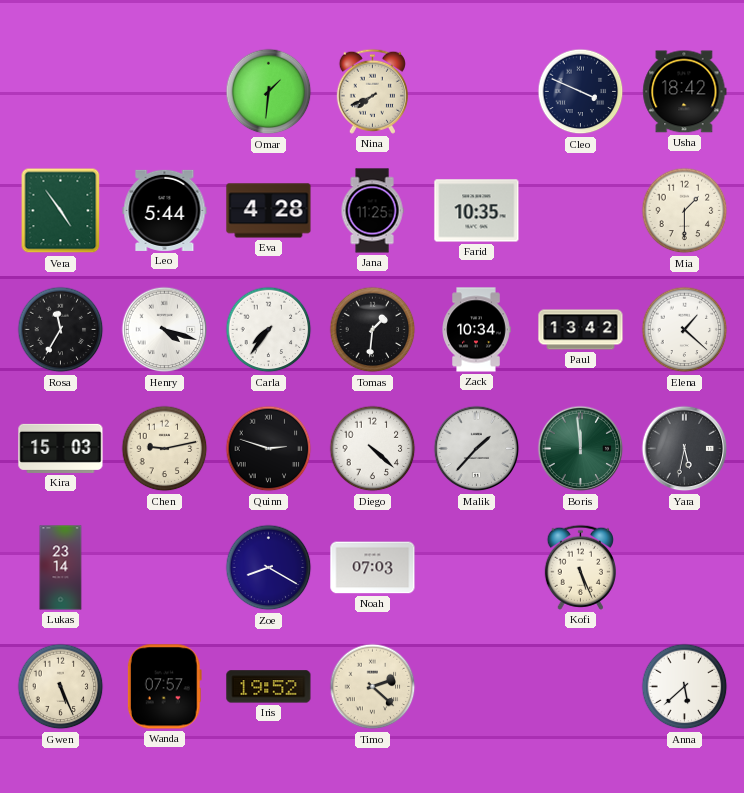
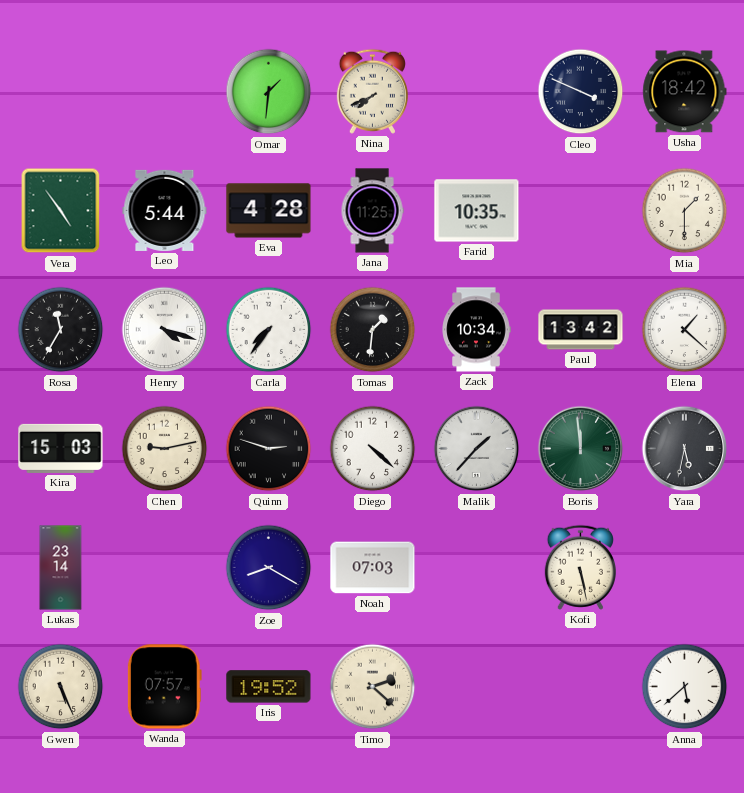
Kofi: 5:26 -> 5:28
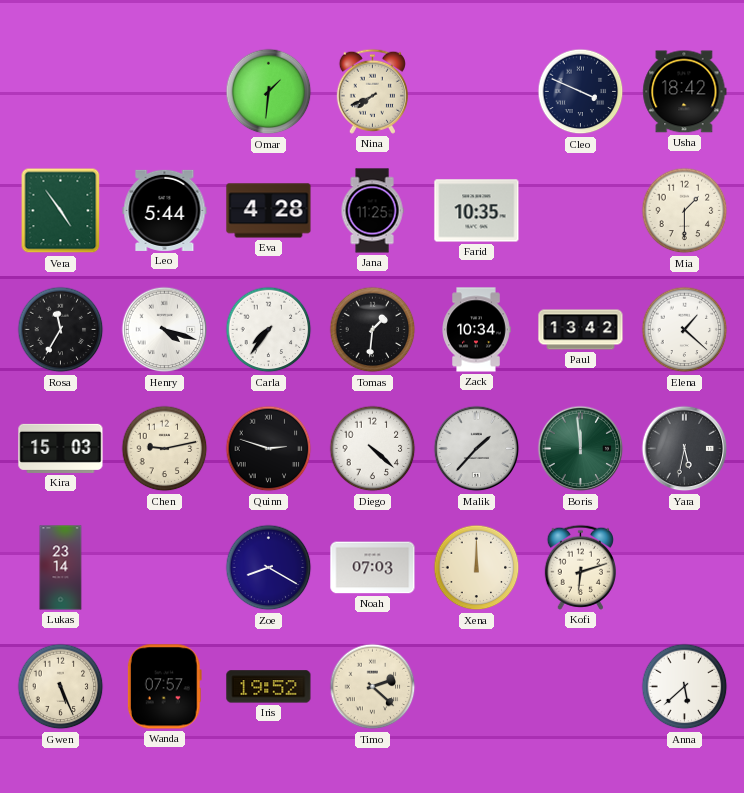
Xena: none -> 12:00
Kofi: 5:28 -> 6:12
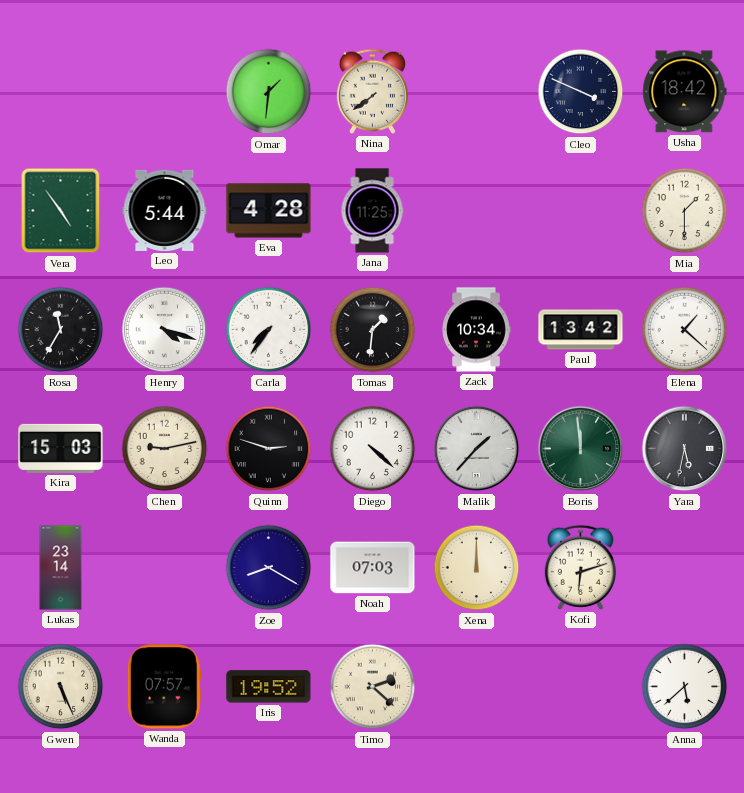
Nina: 7:41 -> 7:39
Farid: 10:35 -> none
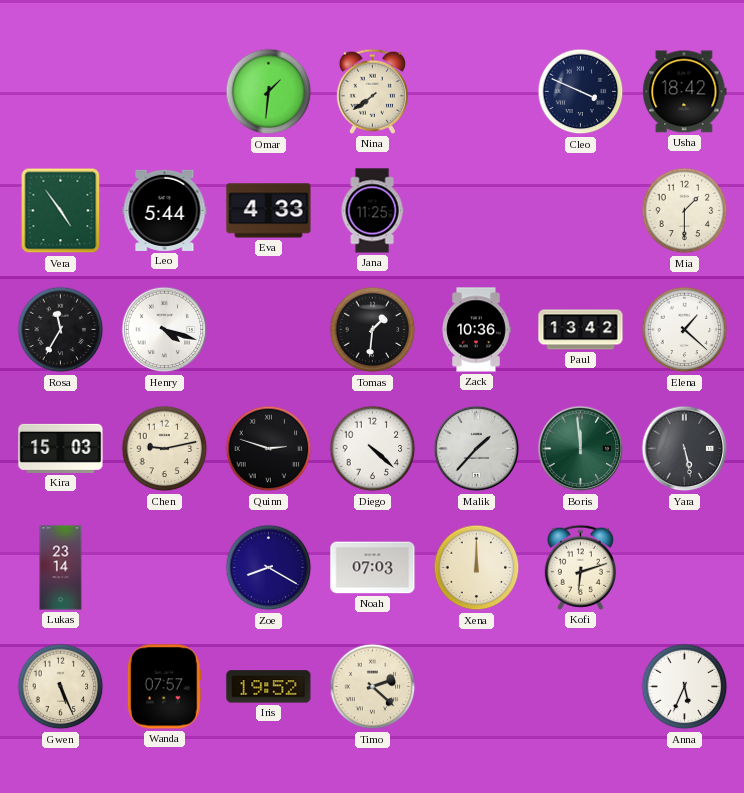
Eva: 4:28 -> 4:33
Carla: 7:36 -> none
Zack: 10:34 -> 10:36
Yara: 5:32 -> 5:28
Anna: 5:38 -> 5:34
